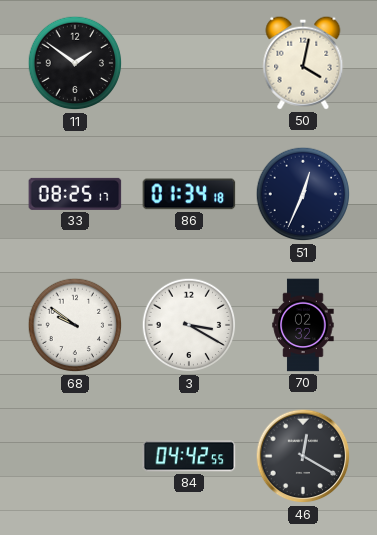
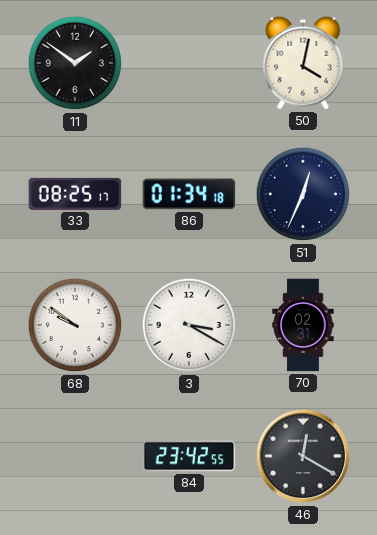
70: 02:32 -> 02:31
84: 04:42 -> 23:42
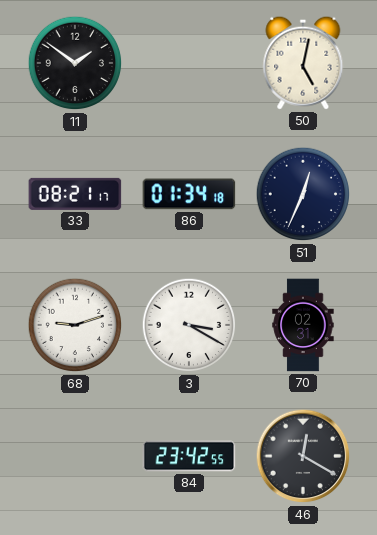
50: 4:02 -> 5:02
33: 08:25 -> 08:21
68: 9:51 -> 9:12
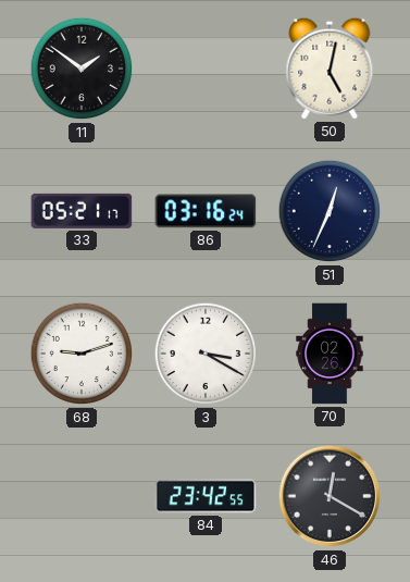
33: 08:21 -> 05:21
86: 01:34 -> 03:16
70: 02:31 -> 02:26
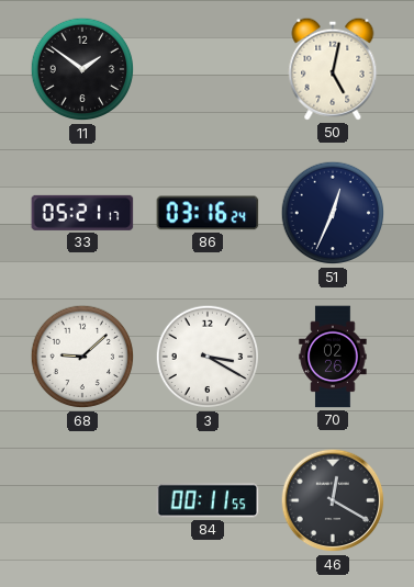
68: 9:12 -> 9:08
84: 23:42 -> 00:11
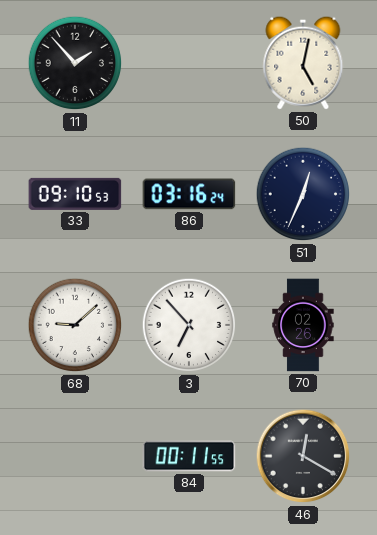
11: 1:51 -> 1:53
33: 05:21 -> 09:10
3: 3:20 -> 6:53
